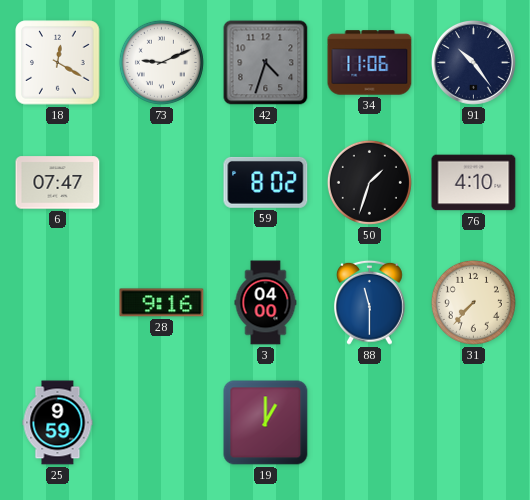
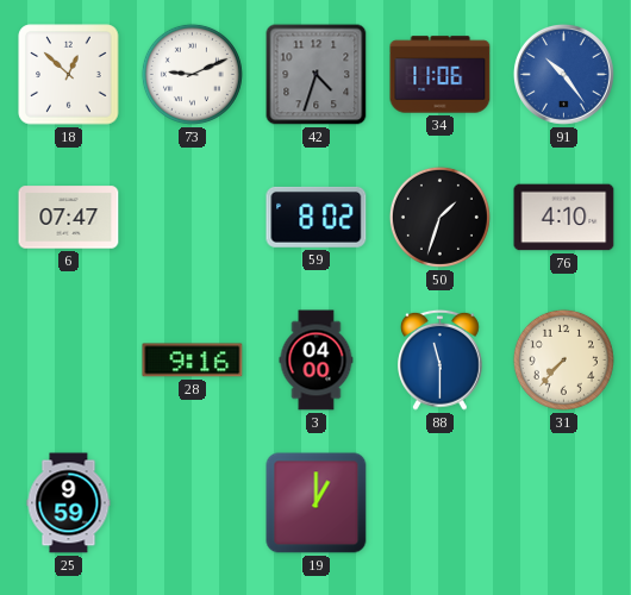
18: 12:20 -> 12:52
91 dial: navy -> blue
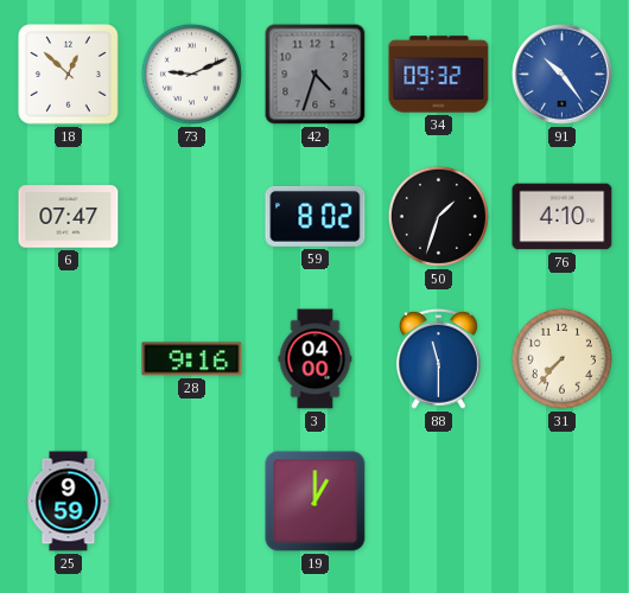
34: 11:06 -> 09:32
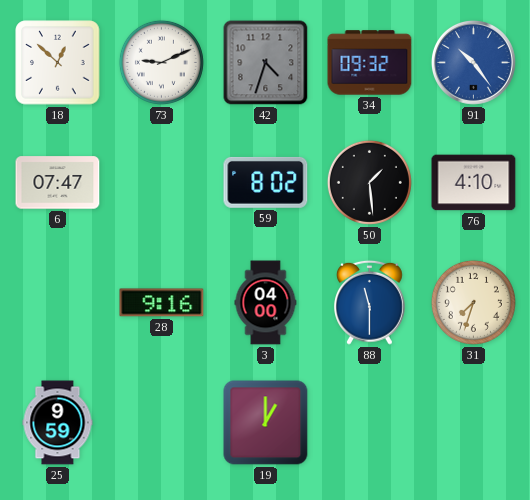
50: 1:33 -> 1:29
31: 7:37 -> 7:33
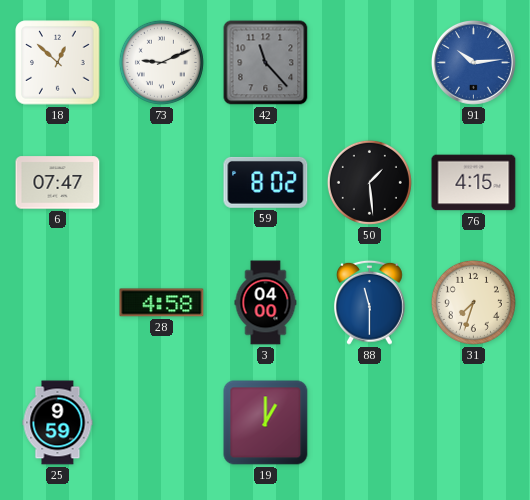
42: 4:33 -> 11:23
34: 09:32 -> none
91: 10:24 -> 10:14
76: 4:10 -> 4:15
28: 9:16 -> 4:58
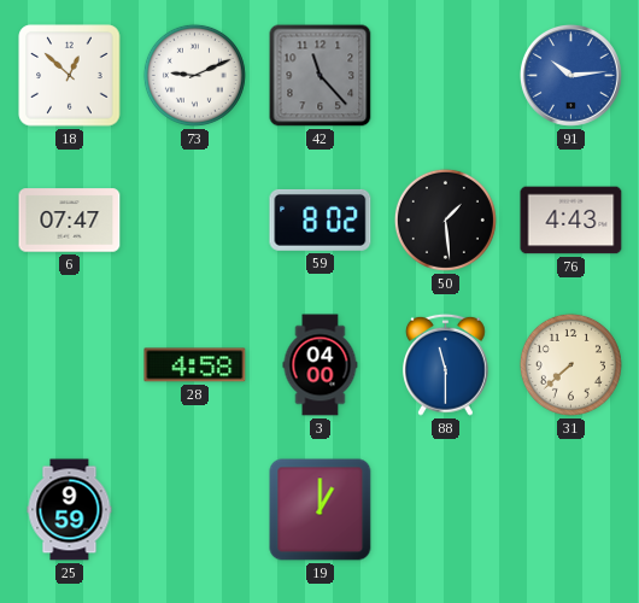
76: 4:15 -> 4:43
31: 7:33 -> 7:38
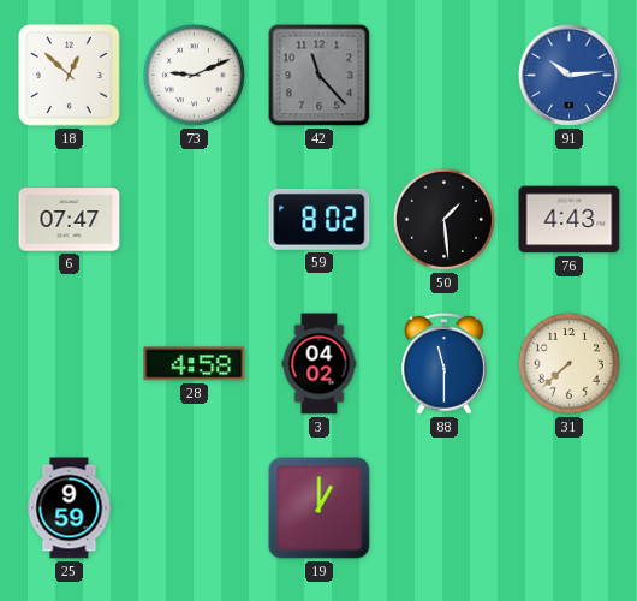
3: 04:00 -> 04:02
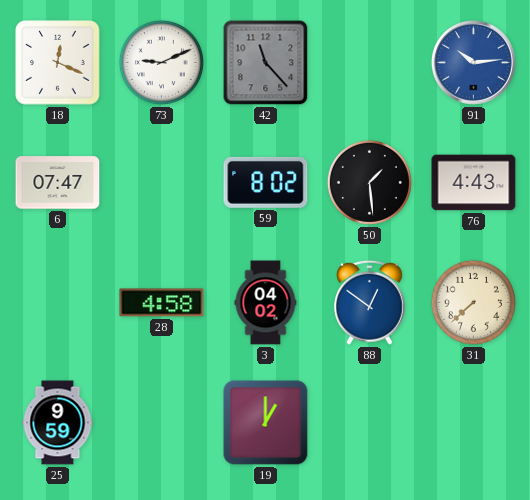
18: 12:52 -> 12:19
88: 11:30 -> 12:51
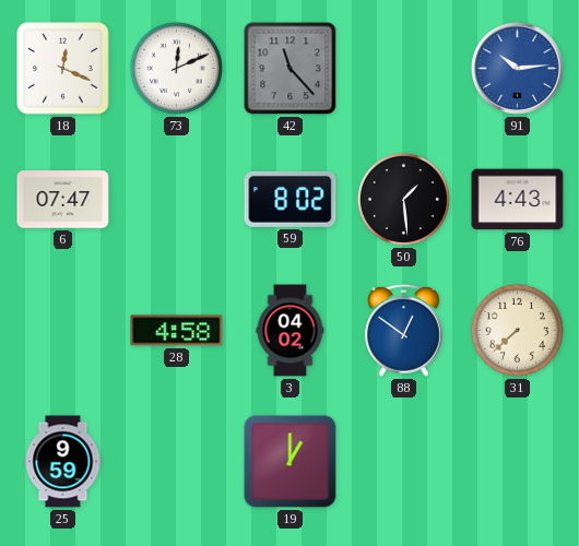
73: 9:11 -> 12:11
